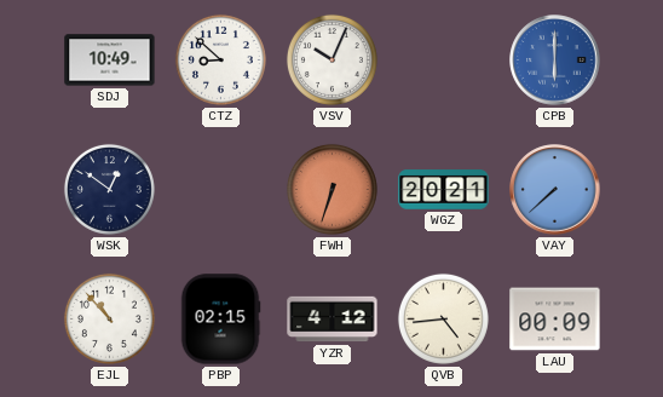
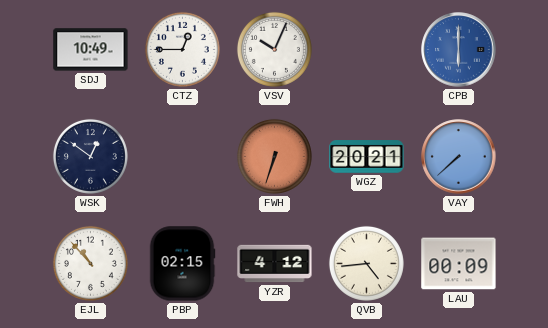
CTZ: 8:52 -> 12:45
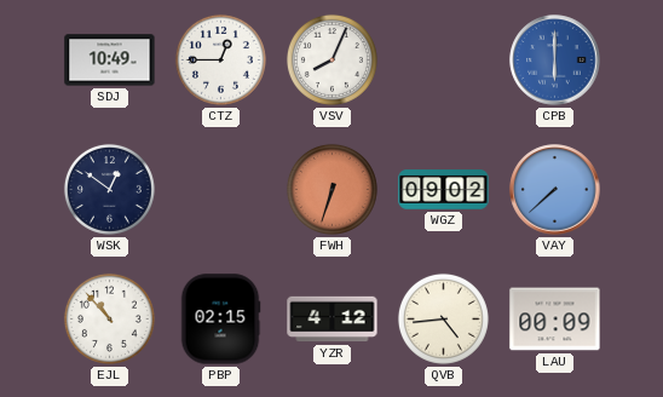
VSV: 10:04 -> 8:04
WGZ: 20:21 -> 09:02
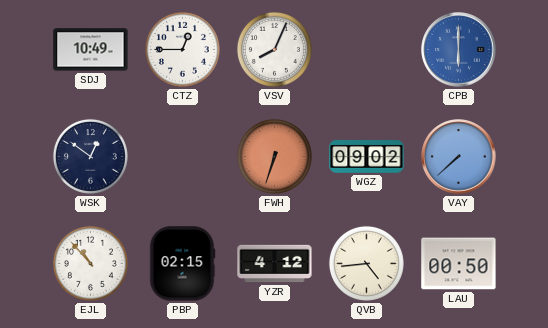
LAU: 00:09 -> 00:50
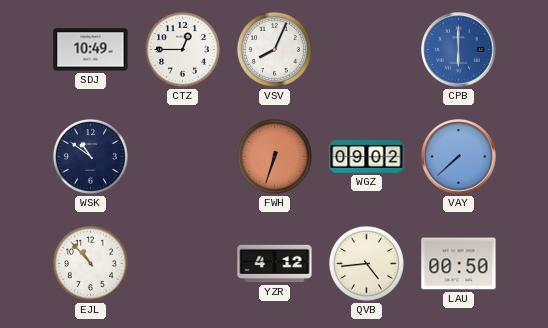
WSK: 12:51 -> 10:51
PBP: 02:15 -> none
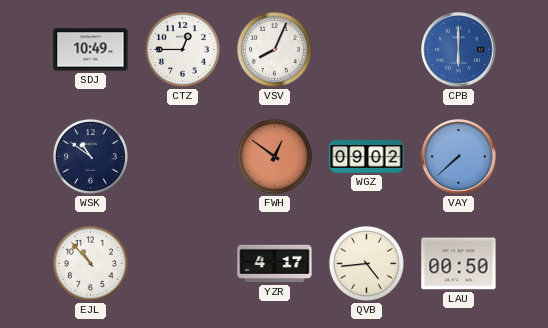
FWH: 6:33 -> 12:51
YZR: 4:12 -> 4:17
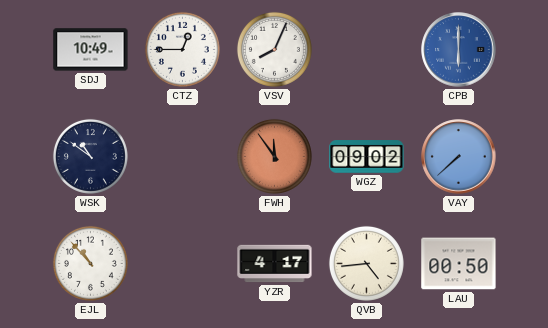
FWH: 12:51 -> 11:54
